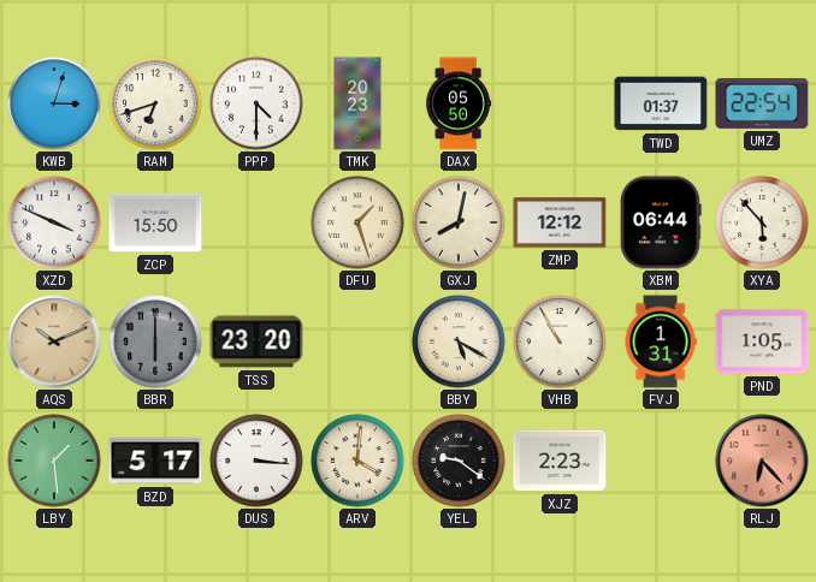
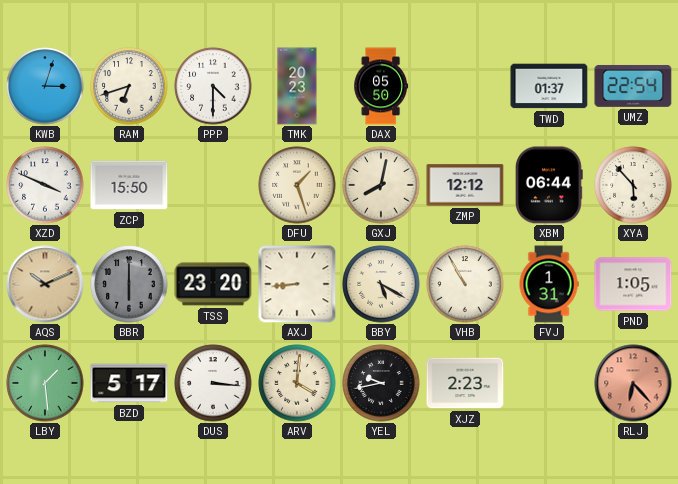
AXJ: none -> 8:44
YEL: 9:21 -> 9:43
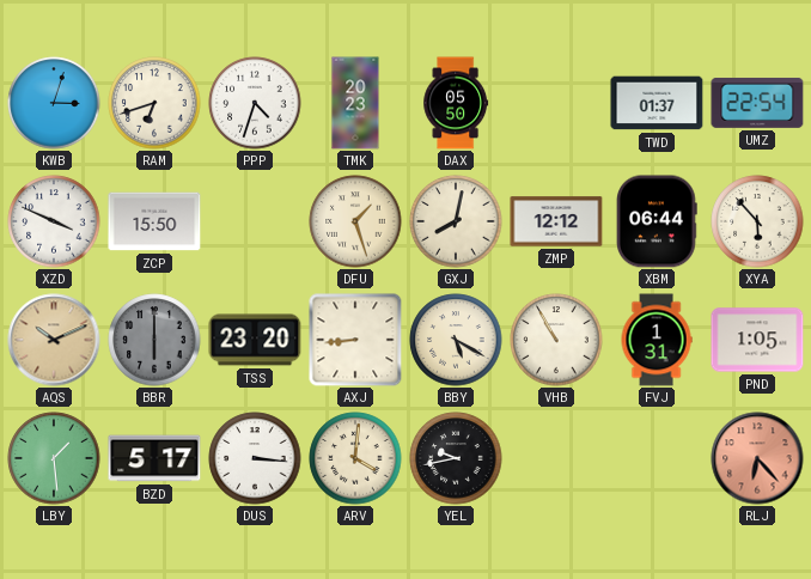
PPP: 4:30 -> 4:33
XJZ: 2:23 -> none
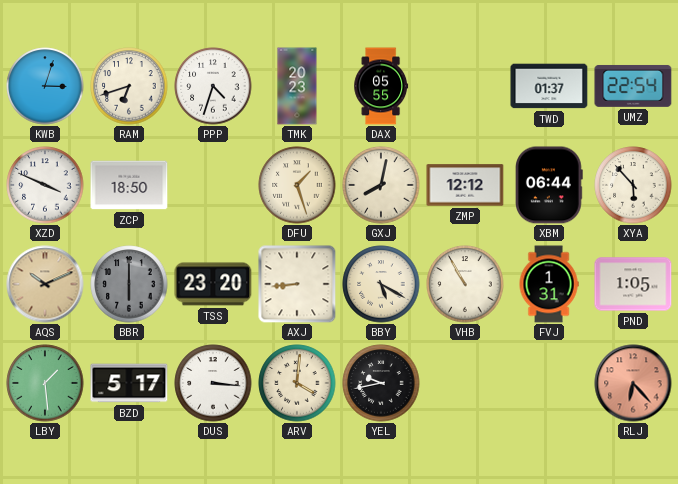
DAX: 05:50 -> 05:55
ZCP: 15:50 -> 18:50
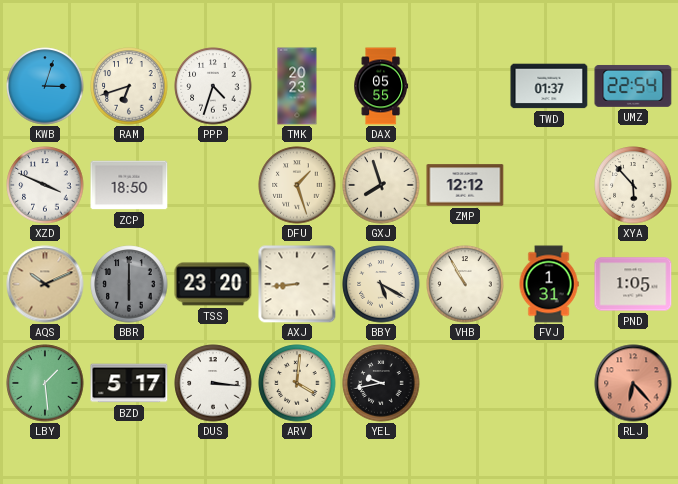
GXJ: 8:02 -> 7:57
XBM: 06:44 -> none
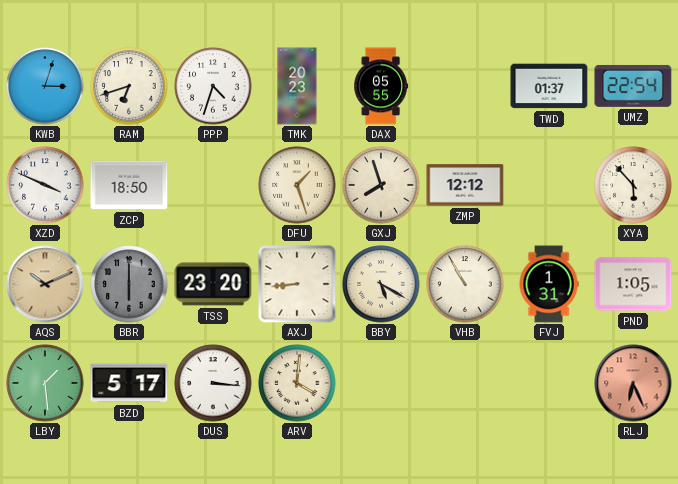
YEL: 9:43 -> none
RLJ: 6:23 -> 6:26
